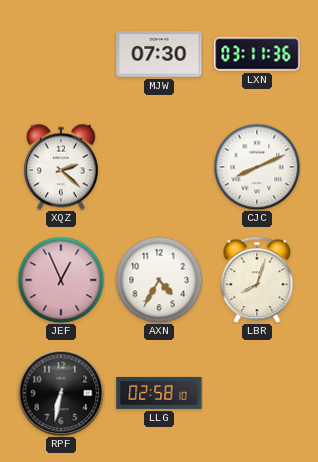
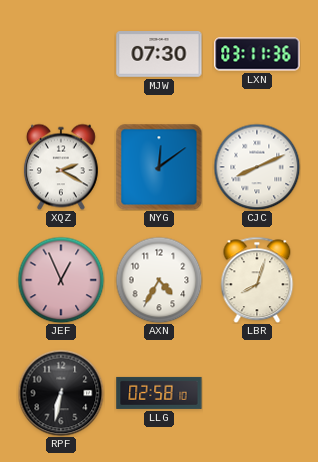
XQZ: 2:22 -> 2:20
NYG: none -> 12:09
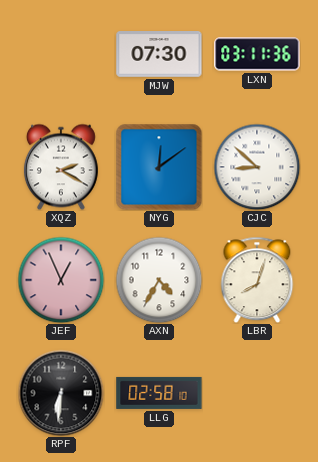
CJC: 8:11 -> 8:52
RPF: 6:32 -> 6:31
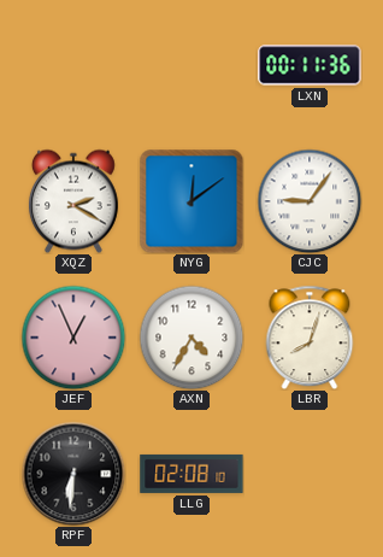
MJW: 07:30 -> none
LXN: 03:11 -> 00:11
CJC: 8:52 -> 9:06
LLG: 02:58 -> 02:08
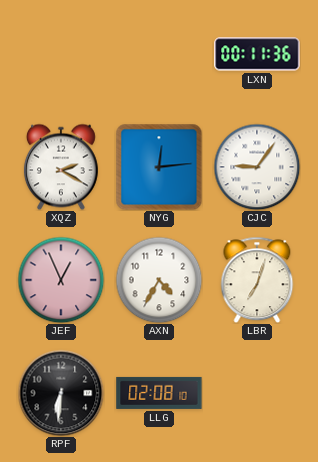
NYG: 12:09 -> 12:14
LBR: 8:03 -> 7:03
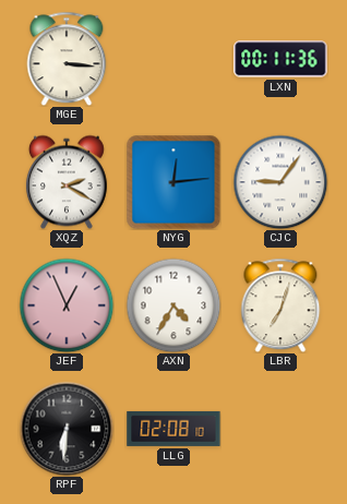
MGE: none -> 3:16
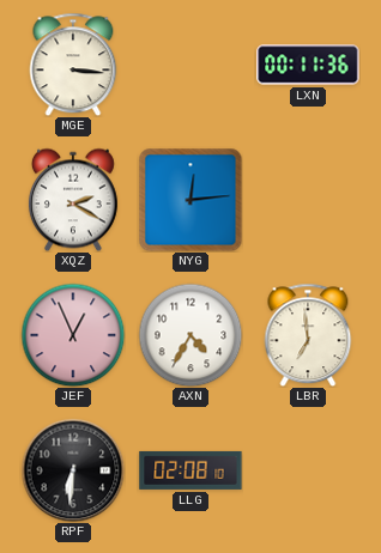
CJC: 9:06 -> none
LBR: 7:03 -> 6:59
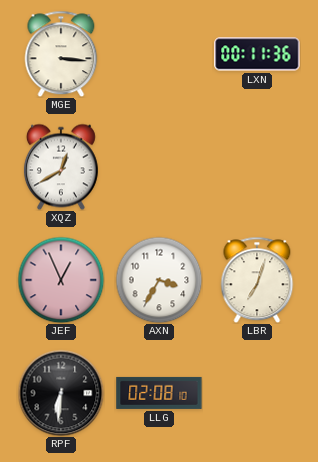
XQZ: 2:20 -> 12:40
NYG: 12:14 -> none
AXN: 4:35 -> 3:35
LBR: 6:59 -> 7:03
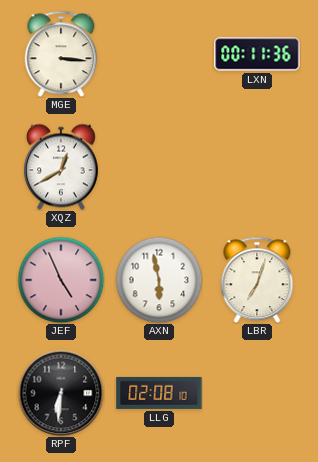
JEF: 12:56 -> 4:56
AXN: 3:35 -> 5:58
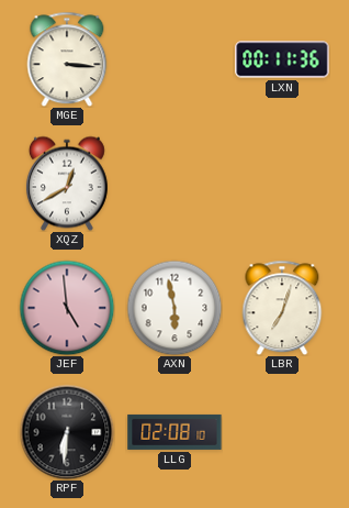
JEF: 4:56 -> 4:59
